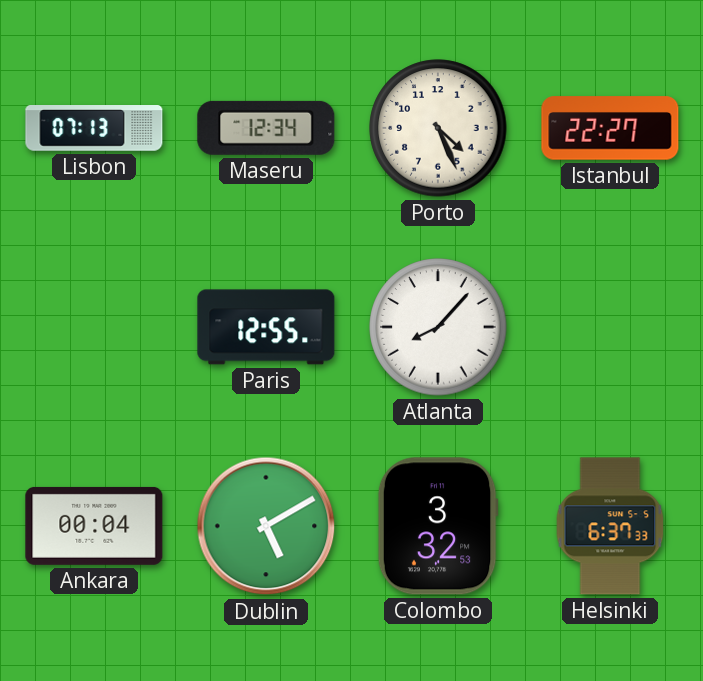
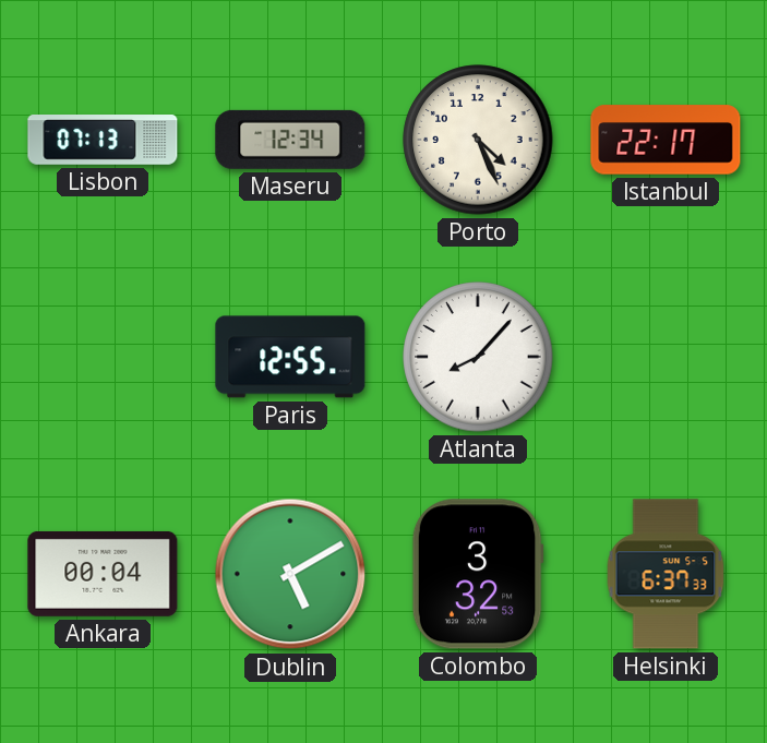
Istanbul: 22:27 -> 22:17
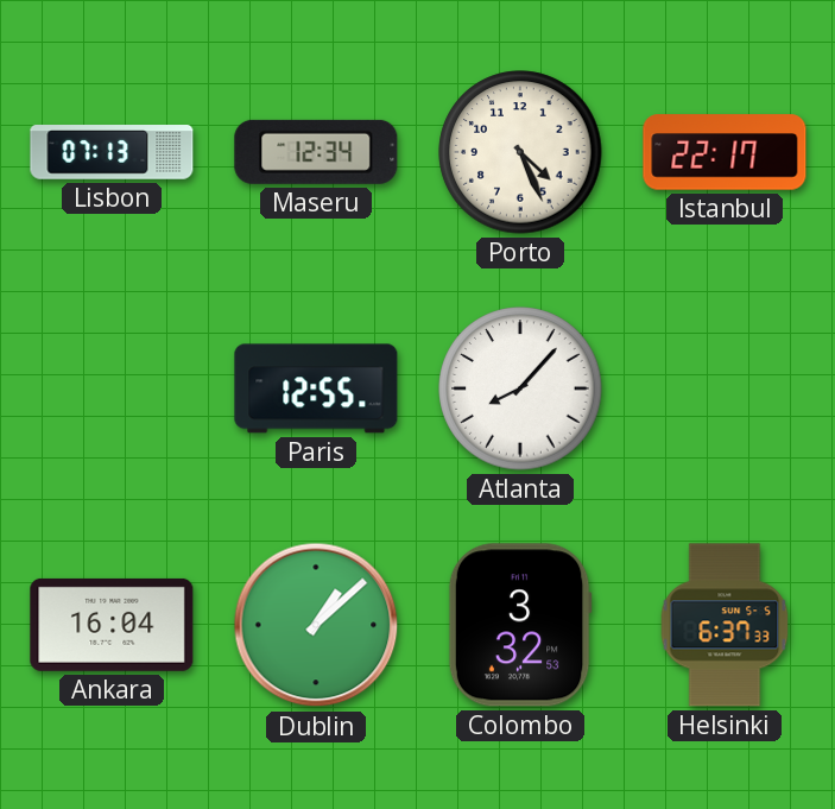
Ankara: 00:04 -> 16:04
Dublin: 5:10 -> 1:08
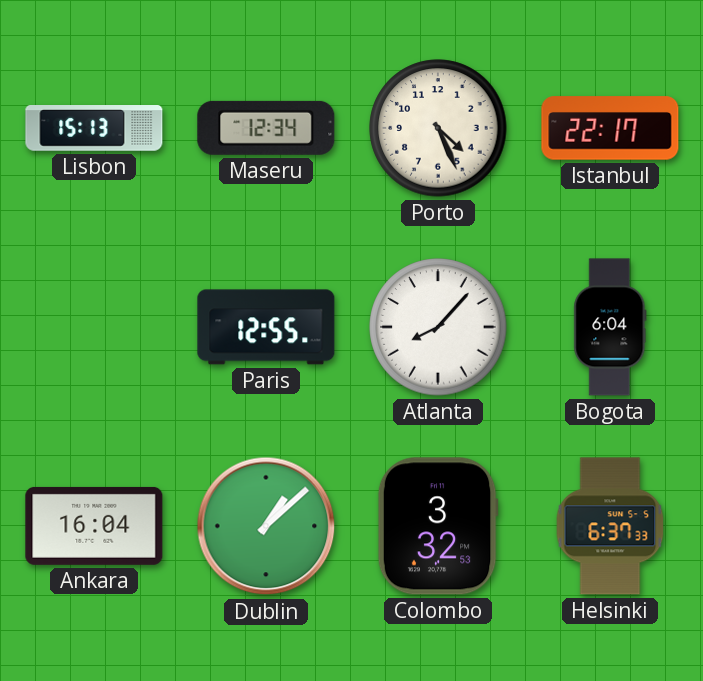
Lisbon: 07:13 -> 15:13
Bogota: none -> 6:04
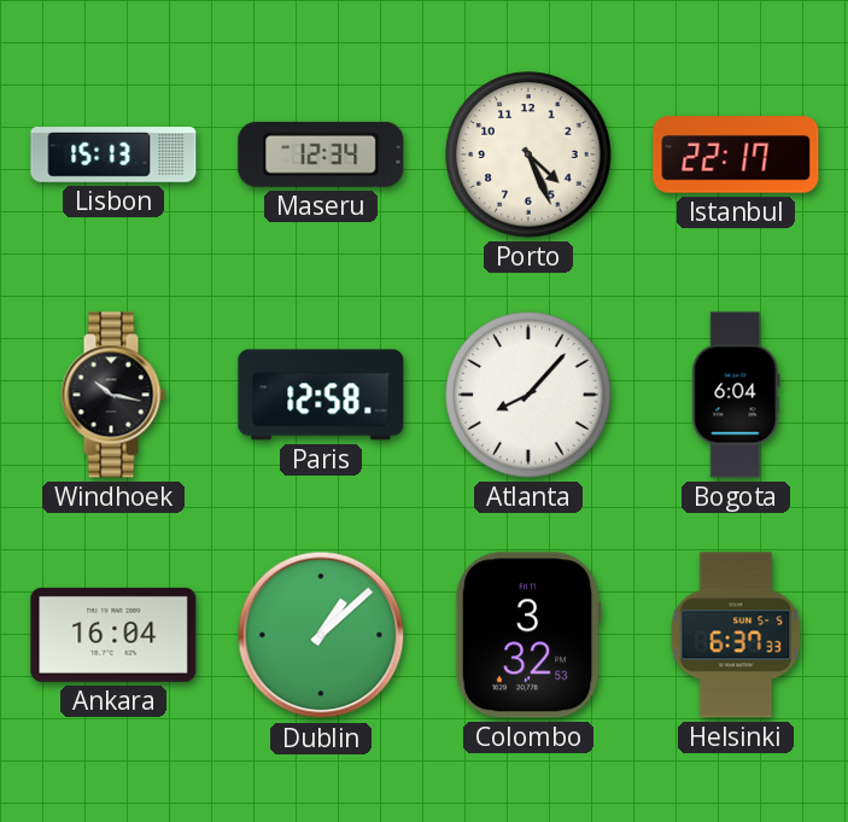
Windhoek: none -> 10:17
Paris: 12:55 -> 12:58
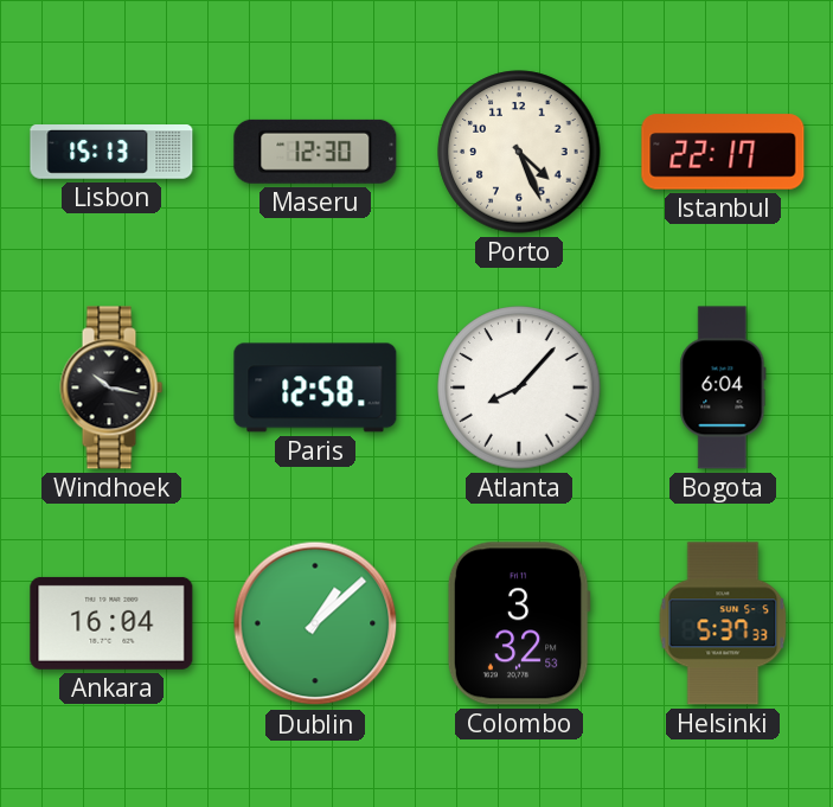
Maseru: 12:34 -> 12:30
Helsinki: 6:37 -> 5:37
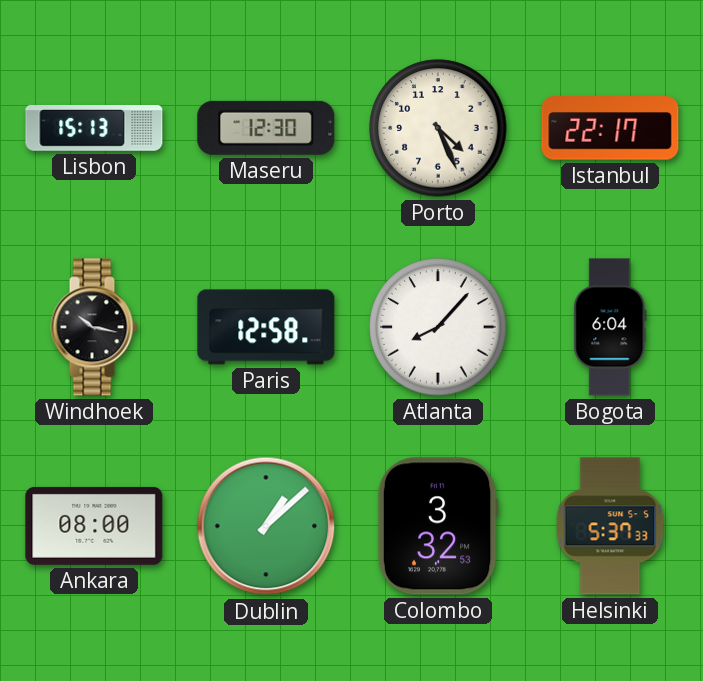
Ankara: 16:04 -> 08:00
